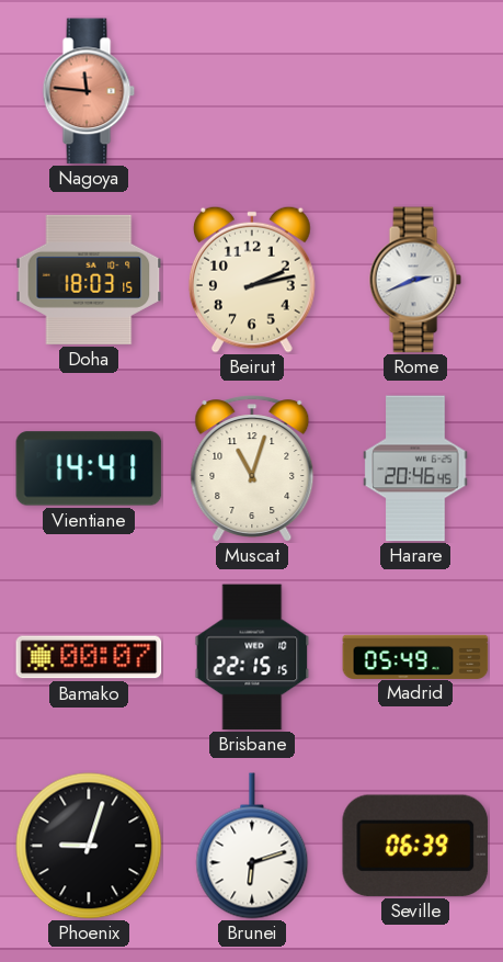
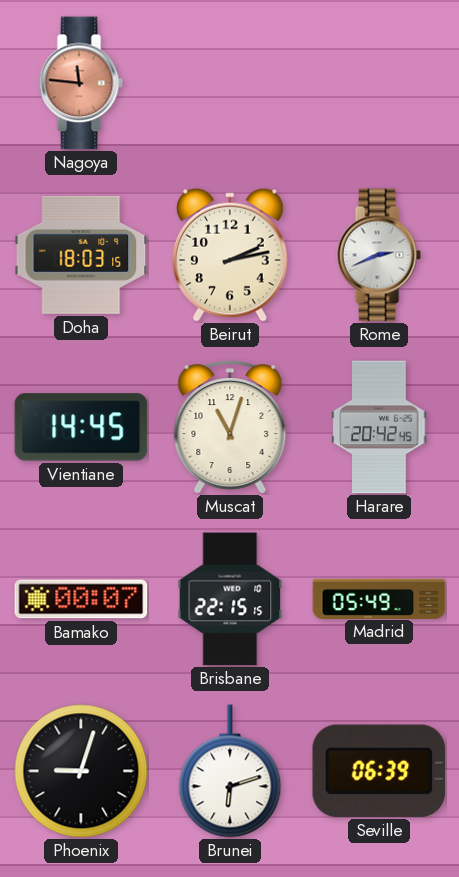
Vientiane: 14:41 -> 14:45
Harare: 20:46 -> 20:42
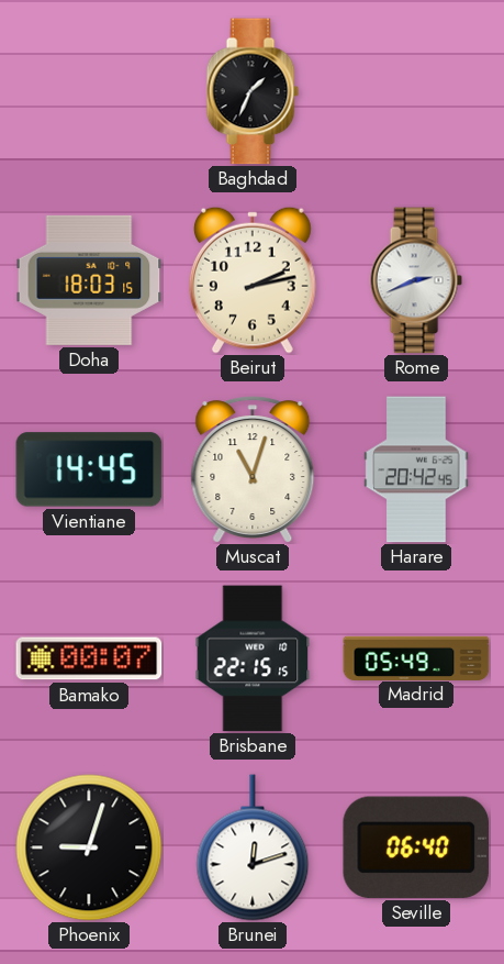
Nagoya: 11:46 -> none
Baghdad: none -> 1:34
Brunei: 6:12 -> 12:12
Seville: 06:39 -> 06:40
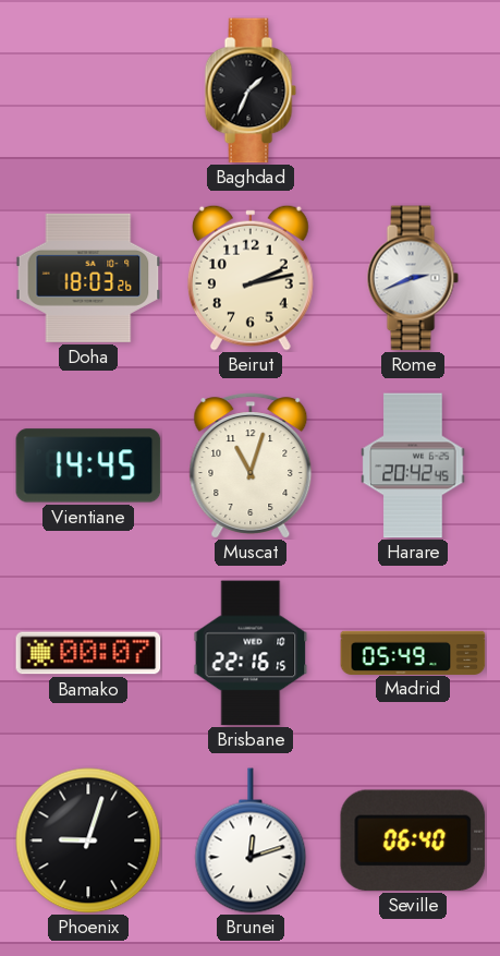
Doha: 18:03:15 -> 18:03:26
Brisbane: 22:15 -> 22:16
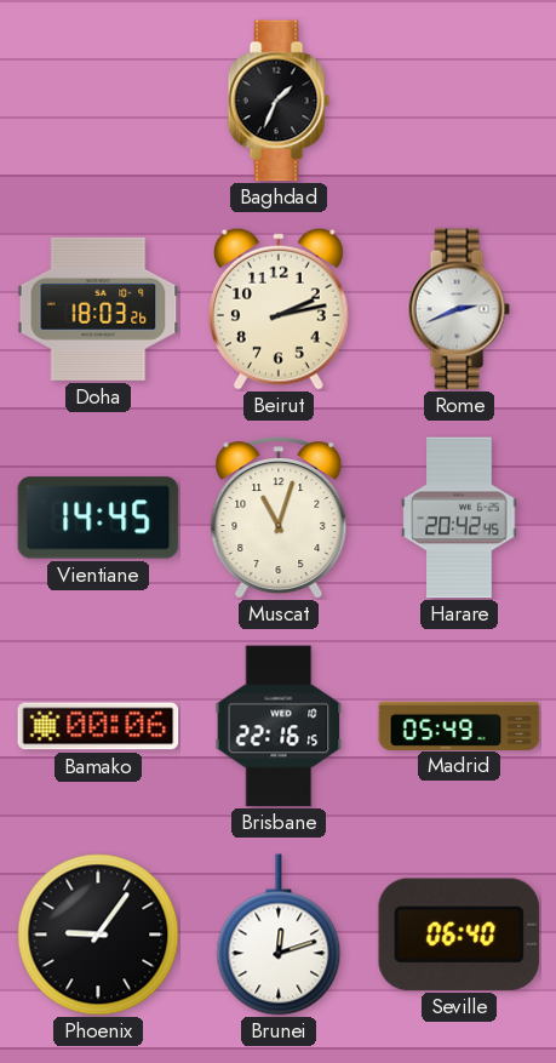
Bamako: 00:07 -> 00:06
Phoenix: 9:03 -> 9:06
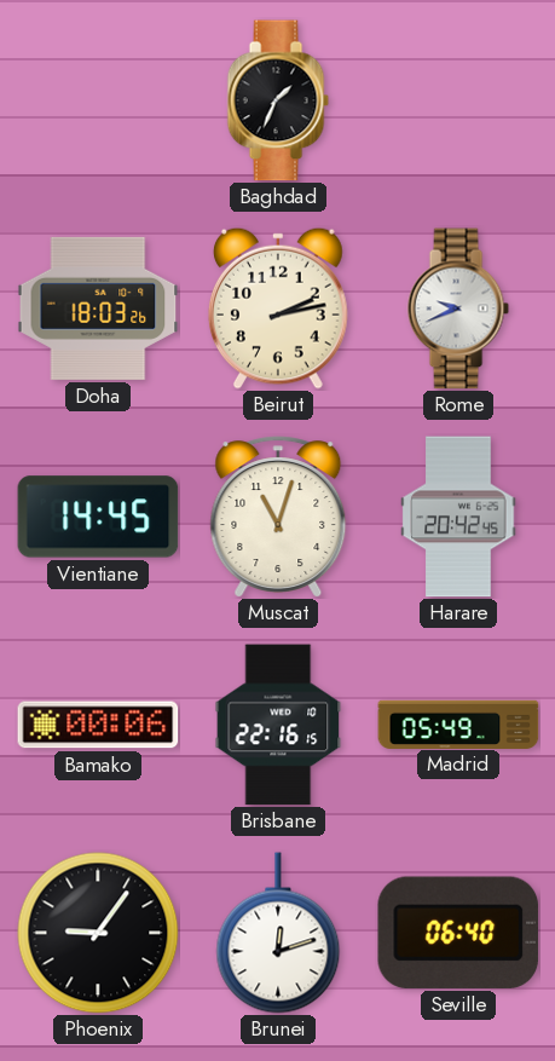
Rome: 2:41 -> 9:41
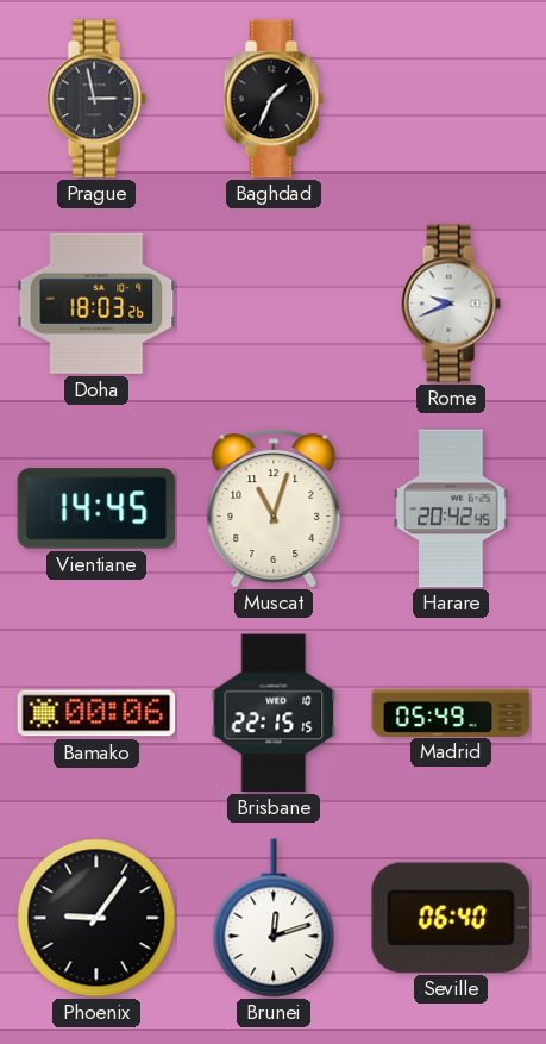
Prague: none -> 2:58
Beirut: 2:13 -> none
Brisbane: 22:16 -> 22:15
